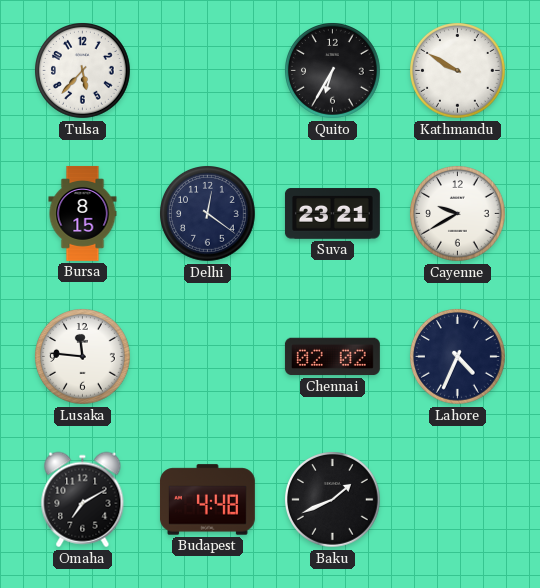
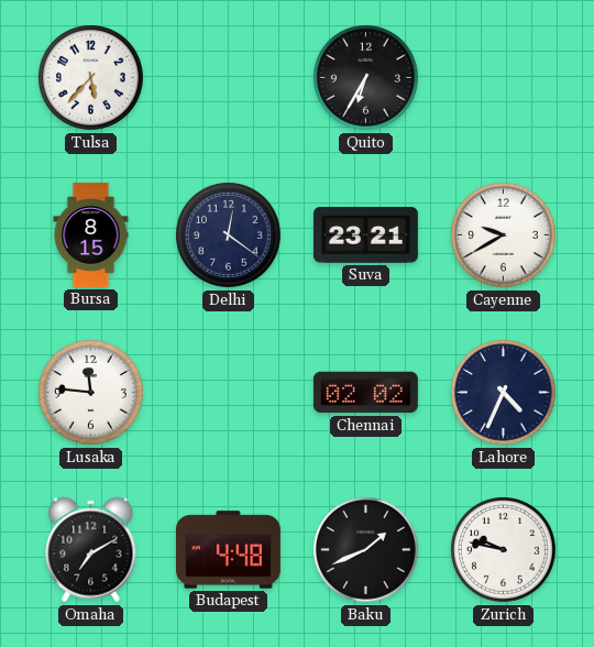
Kathmandu: 9:50 -> none
Zurich: none -> 9:47
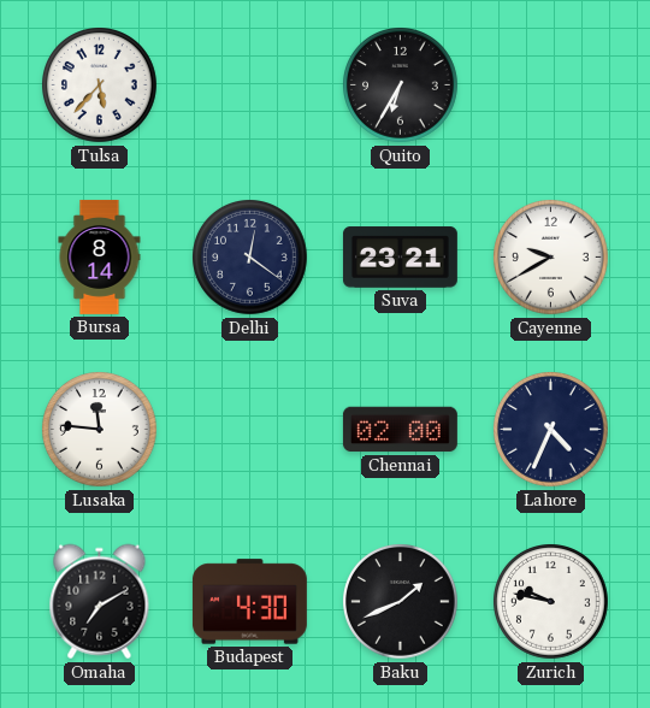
Bursa: 8:15 -> 8:14
Chennai: 02:02 -> 02:00
Budapest: 4:48 -> 4:30
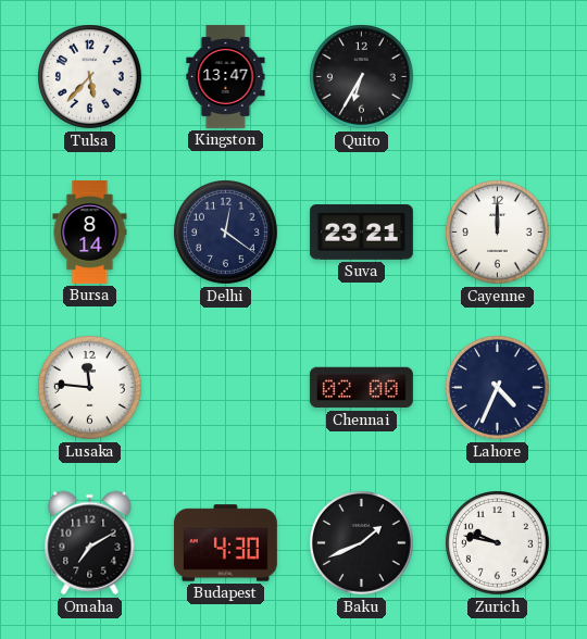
Kingston: none -> 13:47
Cayenne: 9:40 -> 12:00
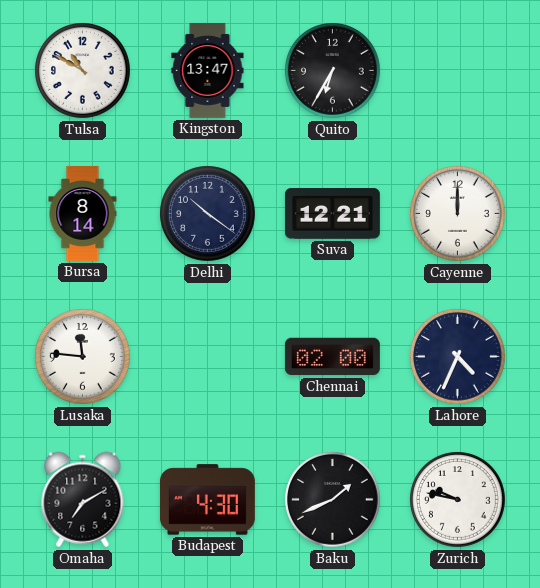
Tulsa: 5:37 -> 10:50
Delhi: 12:21 -> 10:21
Suva: 23:21 -> 12:21
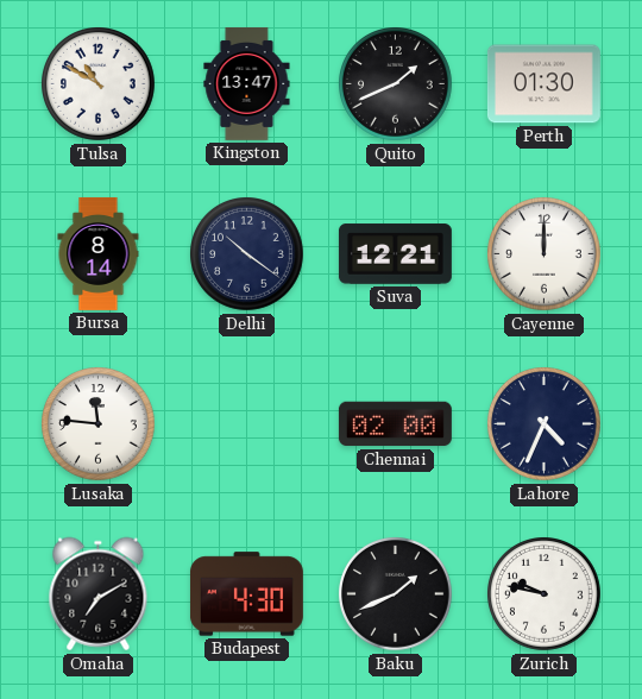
Quito: 6:35 -> 1:41
Perth: none -> 01:30
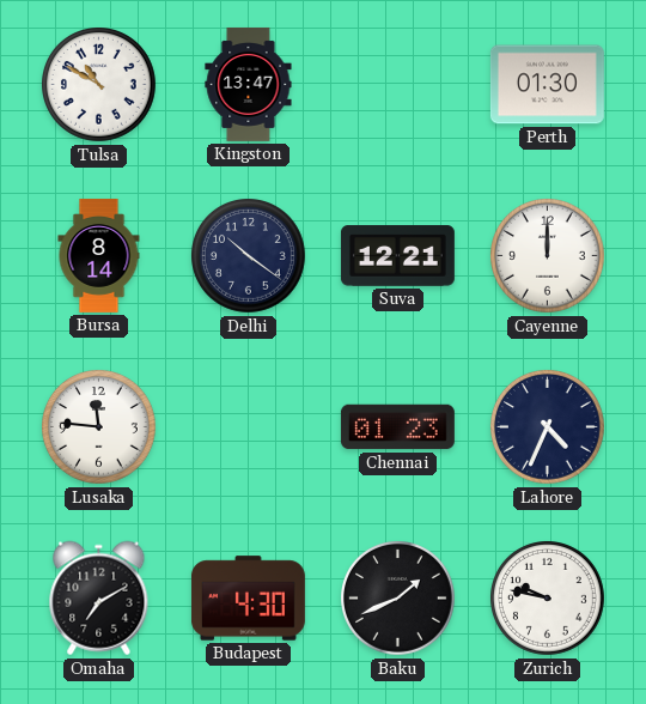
Quito: 1:41 -> none
Chennai: 02:00 -> 01:23
